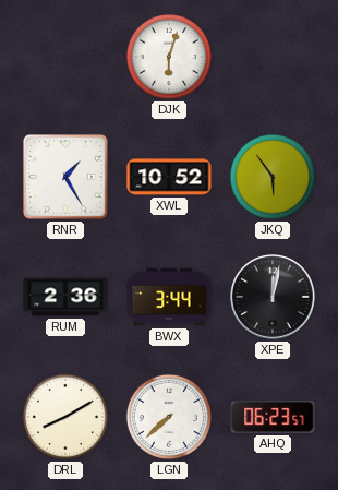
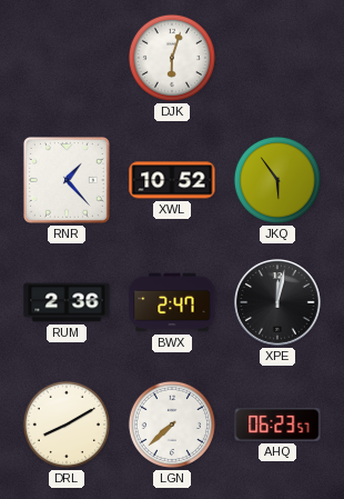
RNR: 1:25 -> 1:23
BWX: 3:44 -> 2:47
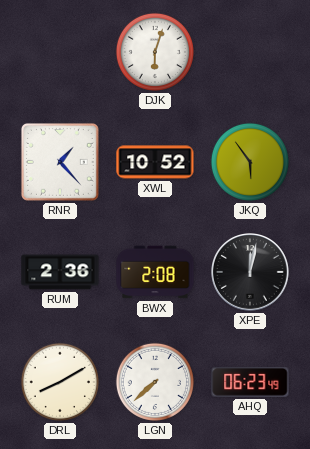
BWX: 2:47 -> 2:08
AHQ: 06:23:57 -> 06:23:49
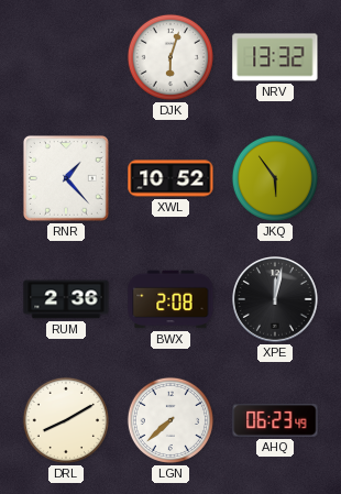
NRV: none -> 13:32
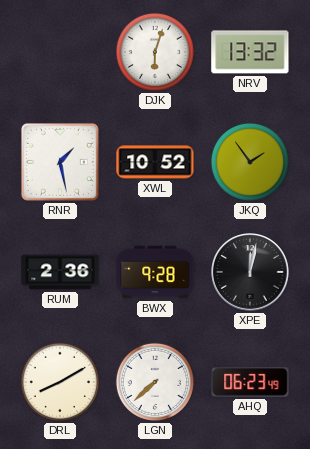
RNR: 1:23 -> 1:28
JKQ: 5:54 -> 1:54
BWX: 2:08 -> 9:28
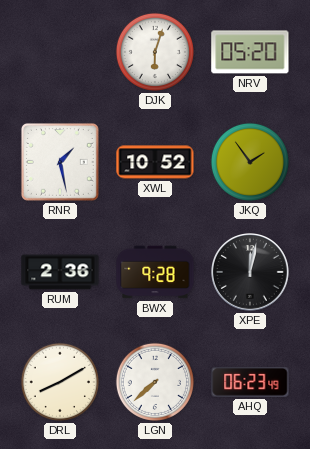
NRV: 13:32 -> 05:20
